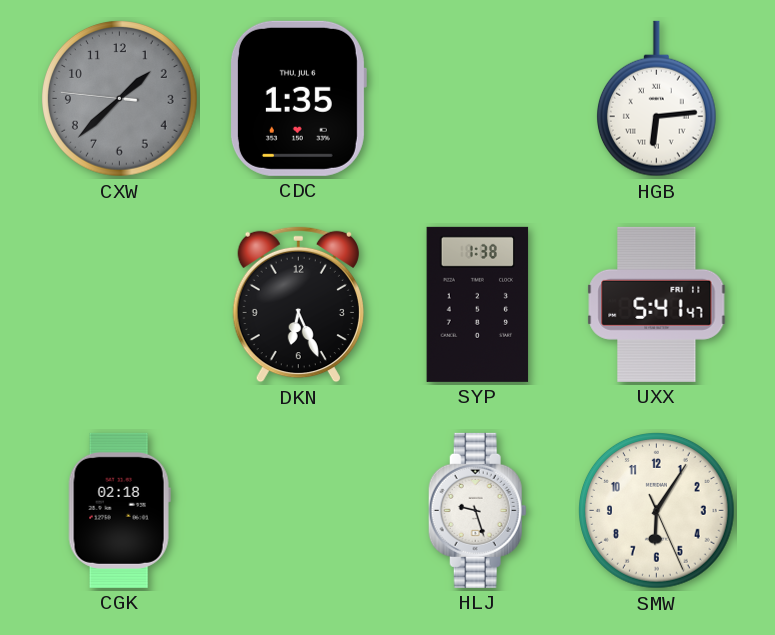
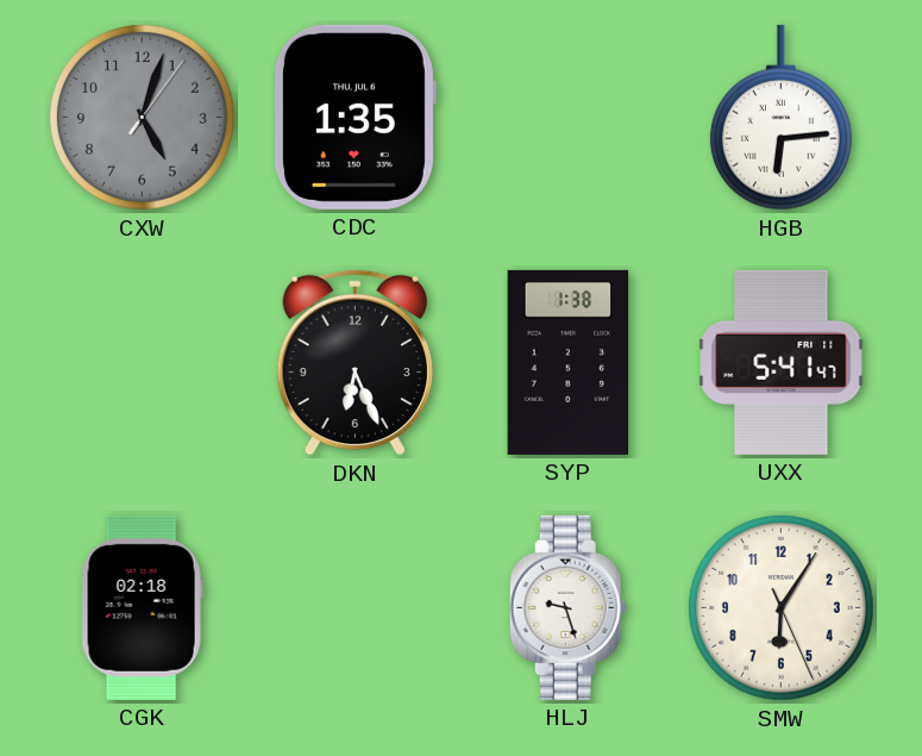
CXW: 1:37 -> 5:03
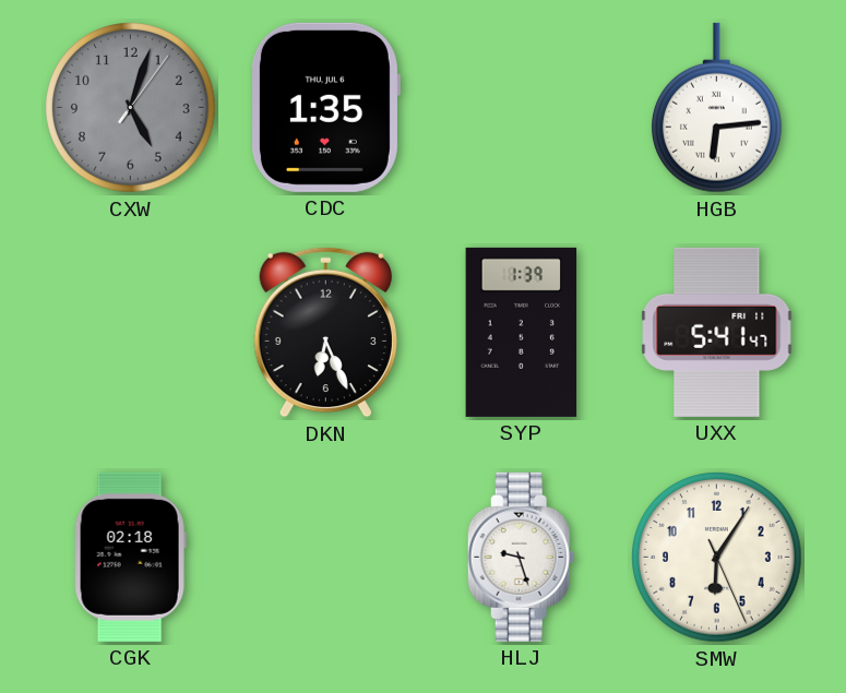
SYP: 1:38 -> 1:39
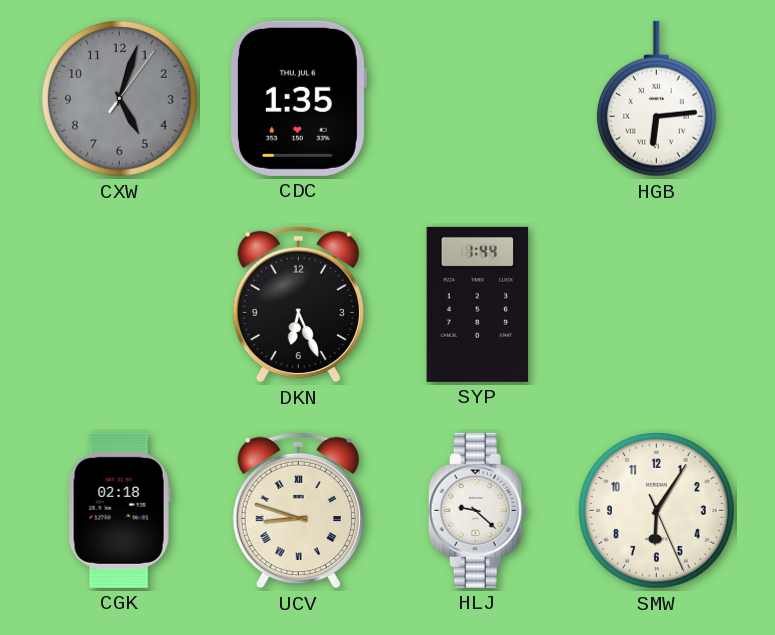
SYP: 1:39 -> 1:44
UXX: 5:41 -> none
UCV: none -> 8:48
HLJ: 9:27 -> 9:22
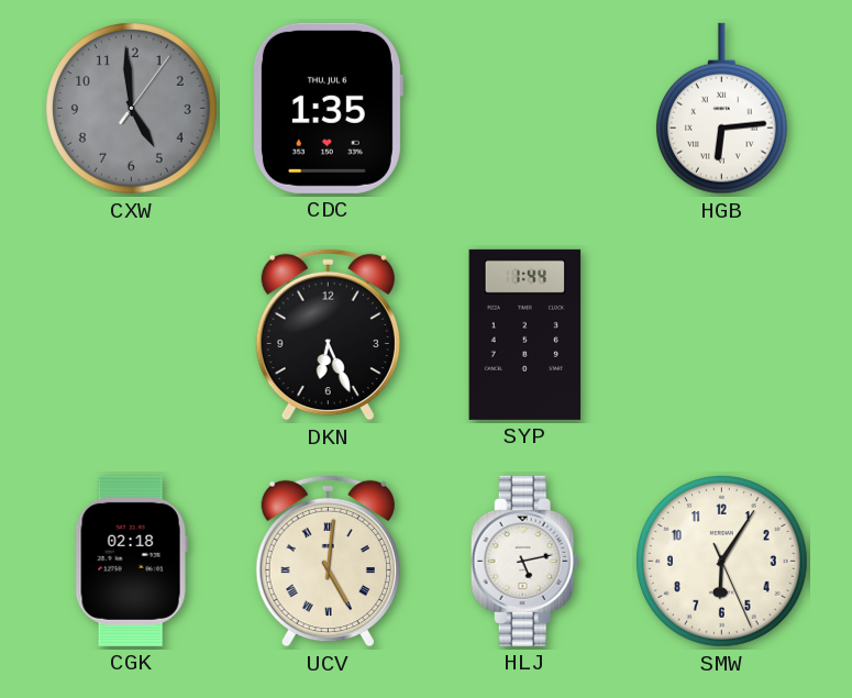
CXW: 5:03 -> 4:59
UCV: 8:48 -> 5:01
HLJ: 9:22 -> 5:13
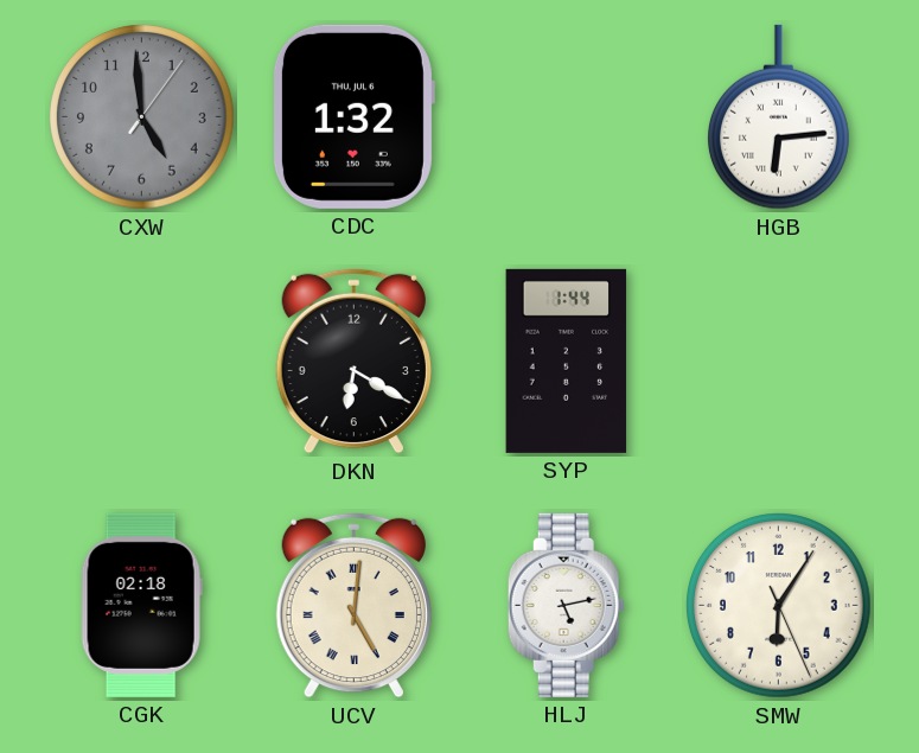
CDC: 1:35 -> 1:32
DKN: 6:26 -> 6:20
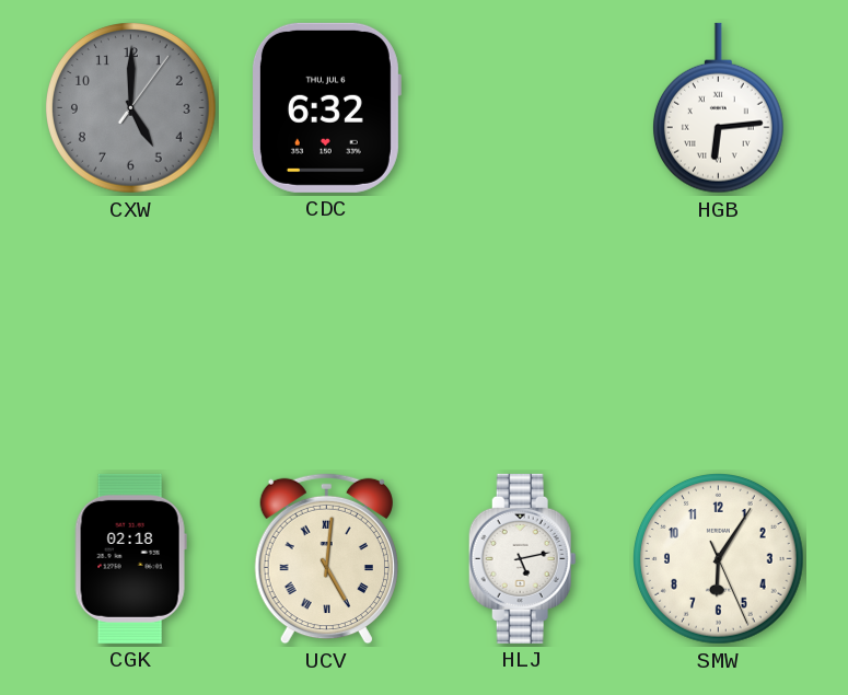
CXW: 4:59 -> 5:00
CDC: 1:32 -> 6:32
DKN: 6:20 -> none
SYP: 1:44 -> none
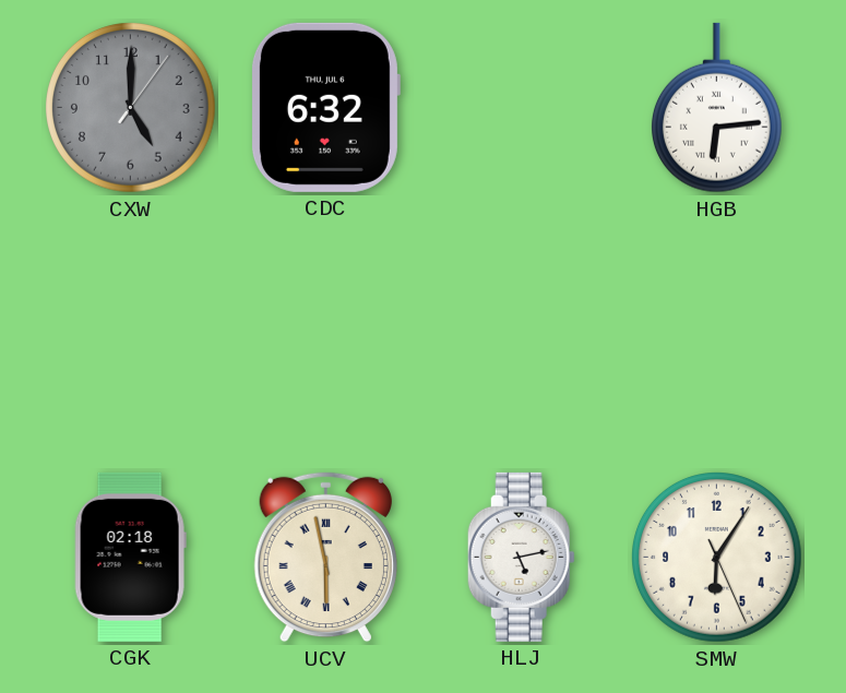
UCV: 5:01 -> 5:58
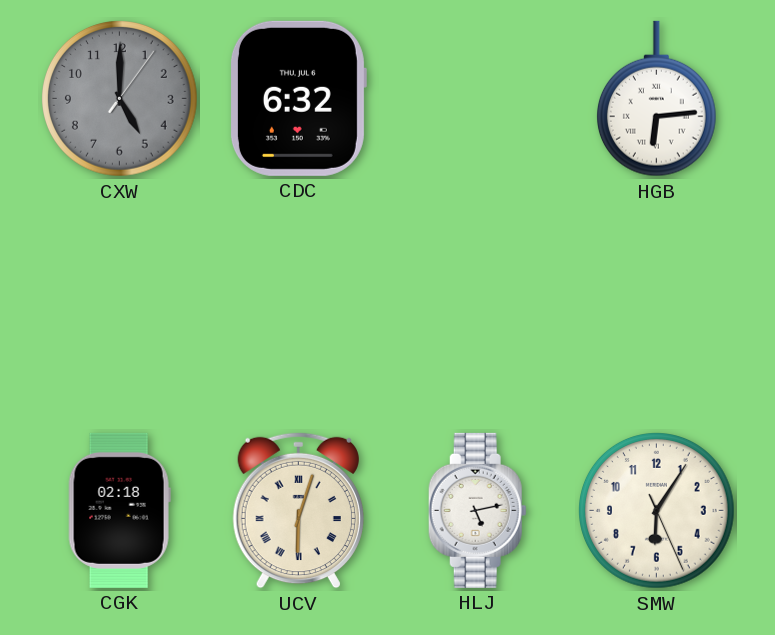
UCV: 5:58 -> 6:03
